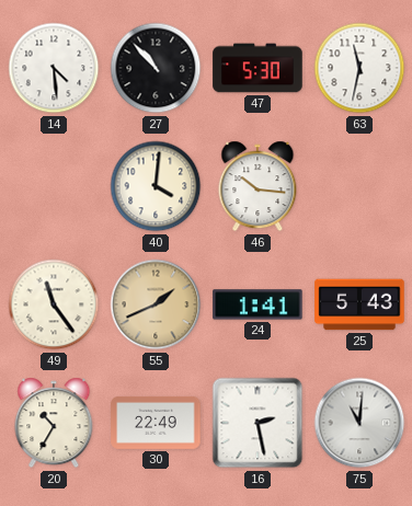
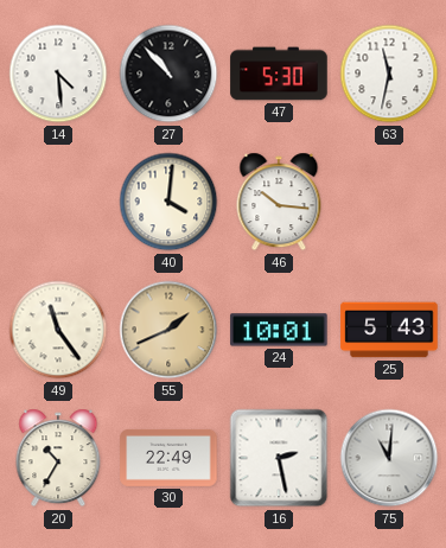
24: 1:41 -> 10:01
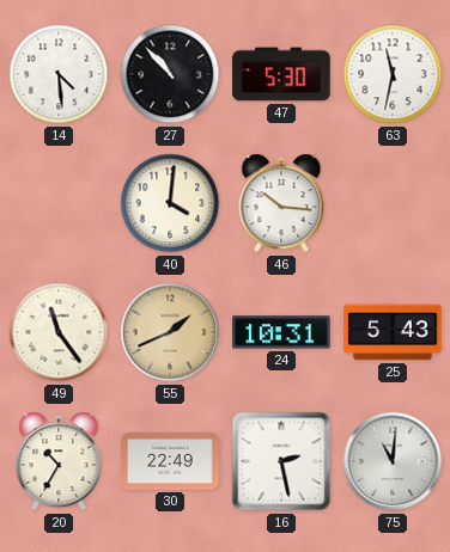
24: 10:01 -> 10:31
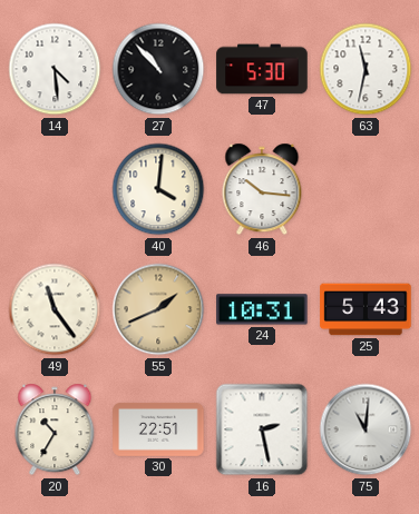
30: 22:49 -> 22:51
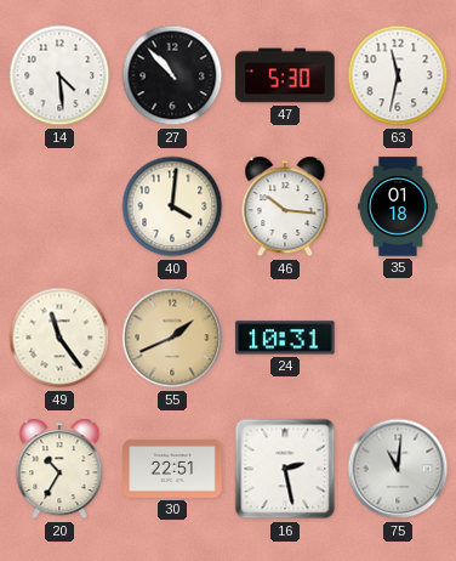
35: none -> 01:18
25: 5:43 -> none
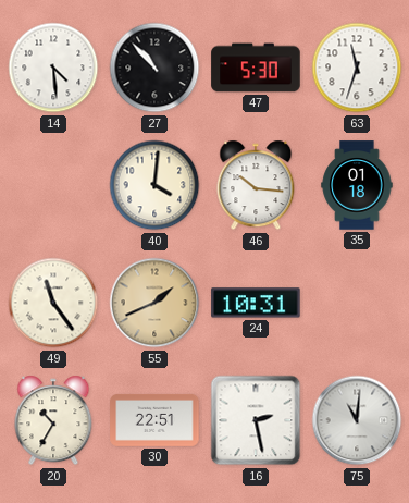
63: 11:32 -> 11:33
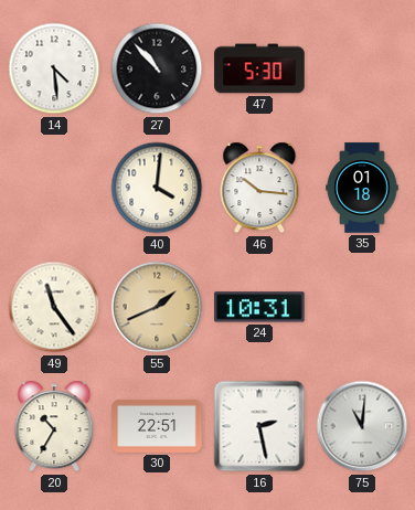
63: 11:33 -> none
